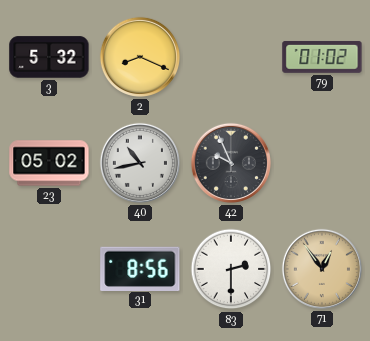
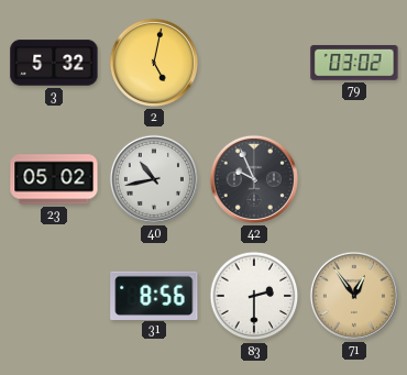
2: 8:19 -> 5:02
79: 01:02 -> 03:02
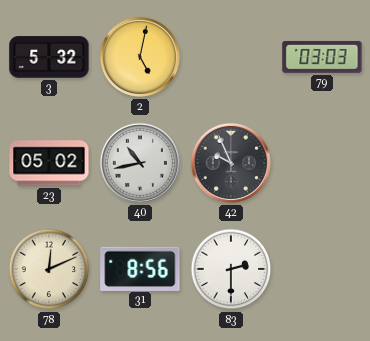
79: 03:02 -> 03:03
78: none -> 12:11
71: 12:54 -> none
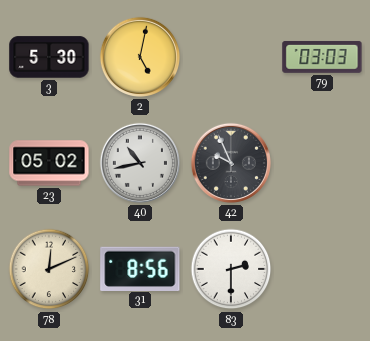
3: 5:32 -> 5:30
